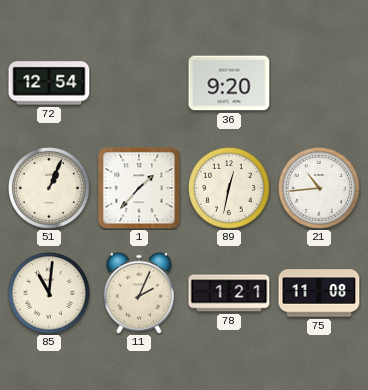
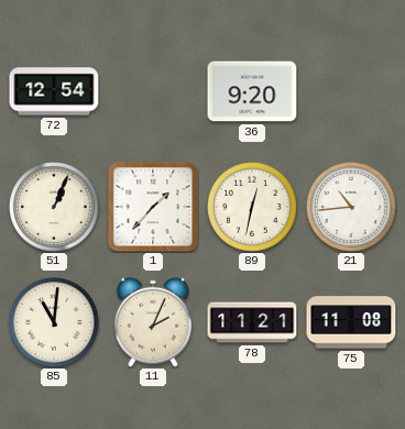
78: 1:21 -> 11:21
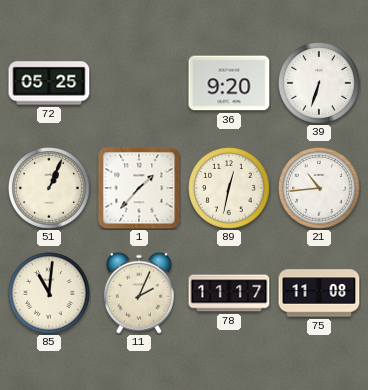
72: 12:54 -> 05:25
39: none -> 6:33
78: 11:21 -> 11:17
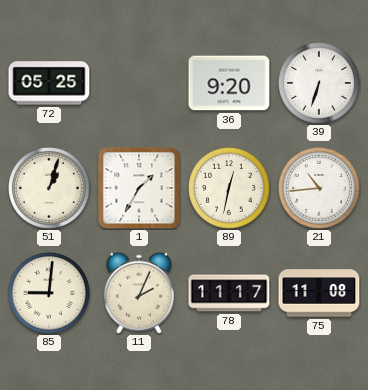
51: 1:04 -> 1:03
1: 1:37 -> 1:35
85: 11:01 -> 9:01
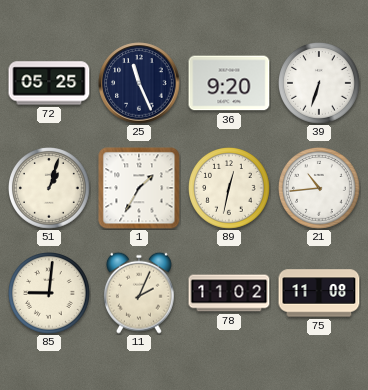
25: none -> 11:26
78: 11:17 -> 11:02
